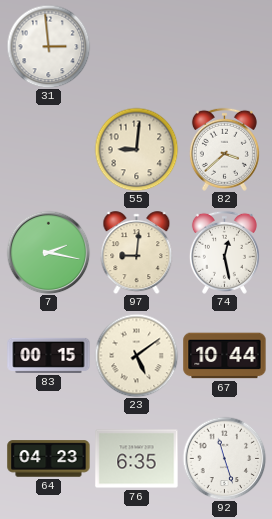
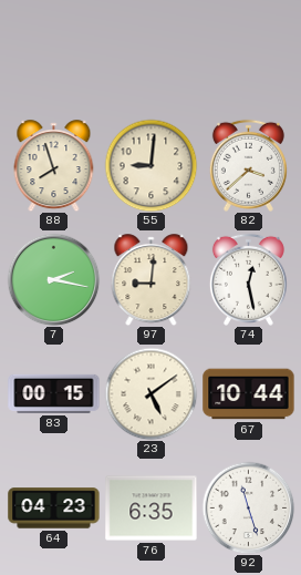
31: 2:59 -> none
88: none -> 7:57
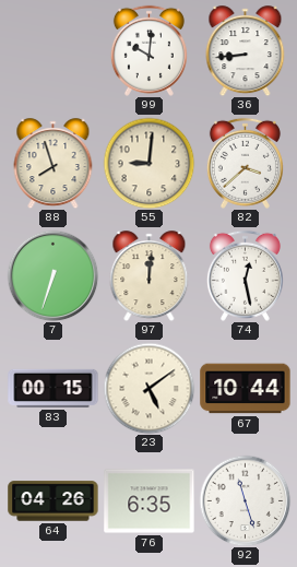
99: none -> 10:01
36: none -> 8:44
7: 2:17 -> 6:33
97: 9:01 -> 12:01
64: 04:23 -> 04:26
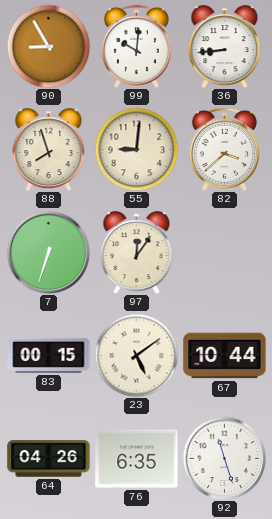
90: none -> 8:55
97: 12:01 -> 12:06
74: 12:28 -> none
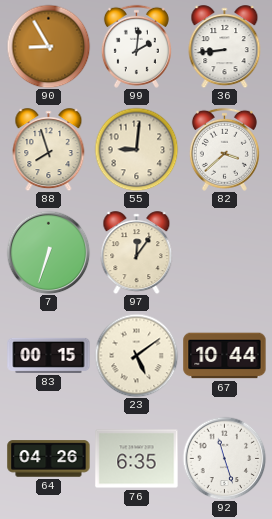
99: 10:01 -> 2:01
